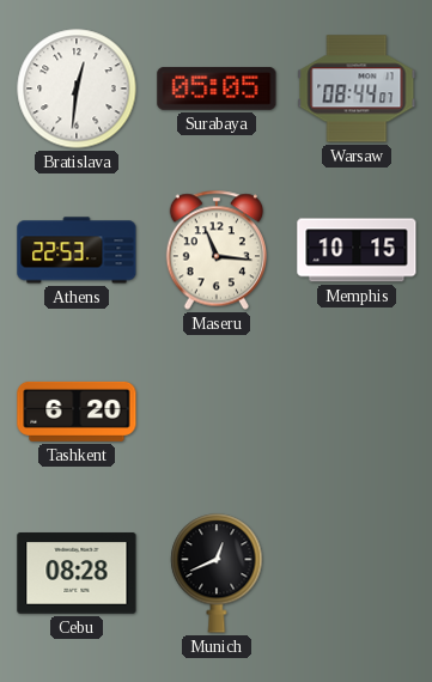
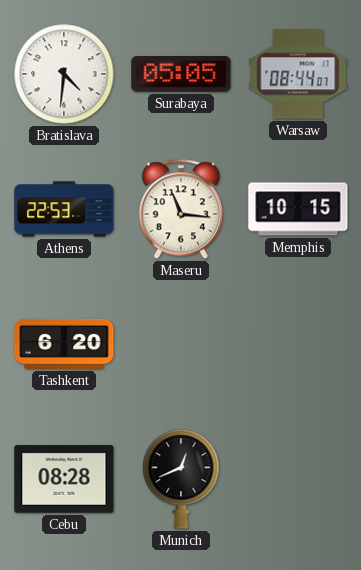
Bratislava: 12:31 -> 4:31
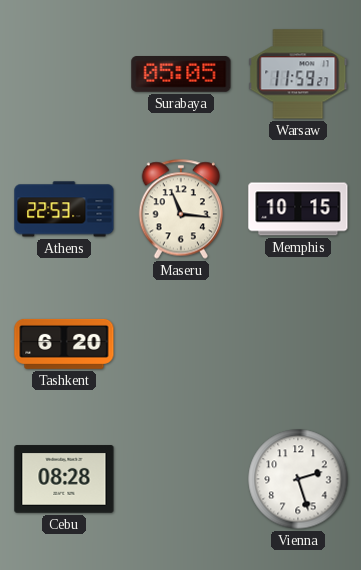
Bratislava: 4:31 -> none
Warsaw: 08:44 -> 11:59
Munich: 12:41 -> none
Vienna: none -> 2:27
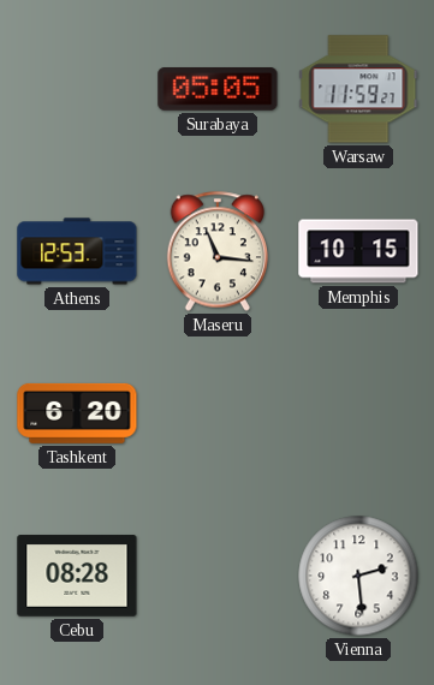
Athens: 22:53 -> 12:53
Vienna: 2:27 -> 2:29
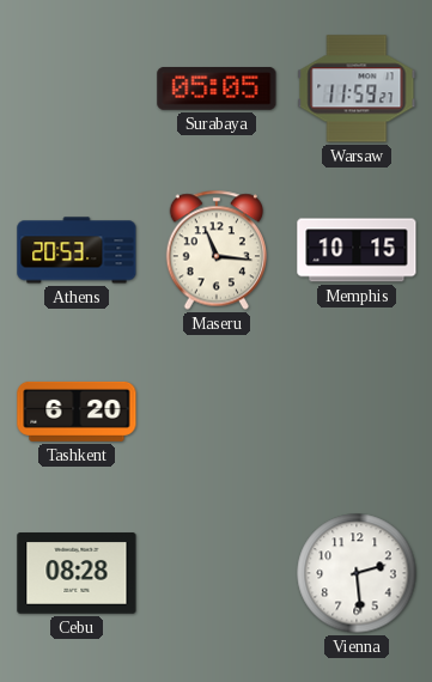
Athens: 12:53 -> 20:53
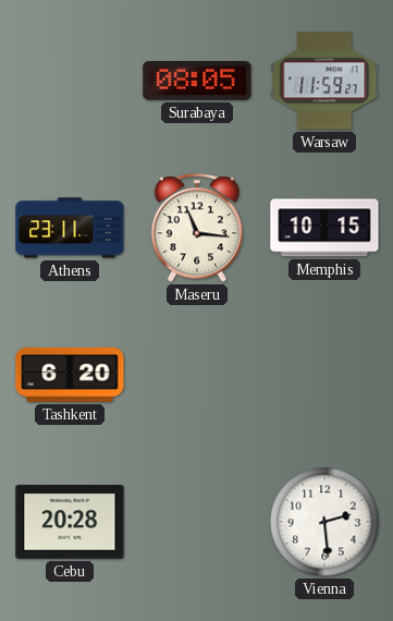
Surabaya: 05:05 -> 08:05
Athens: 20:53 -> 23:11
Cebu: 08:28 -> 20:28
